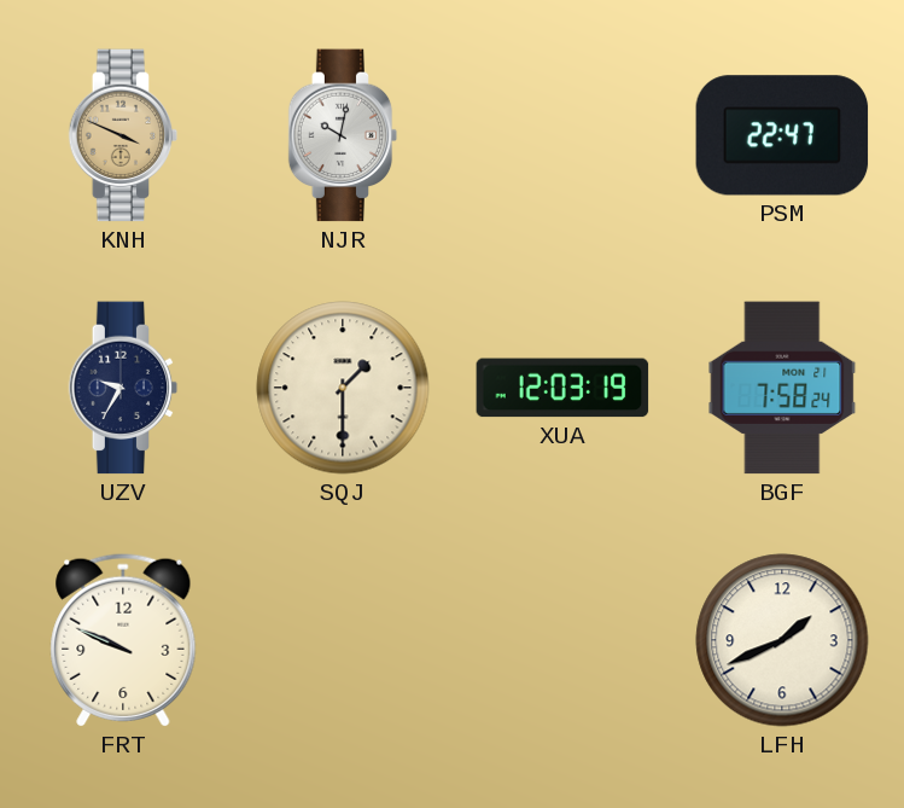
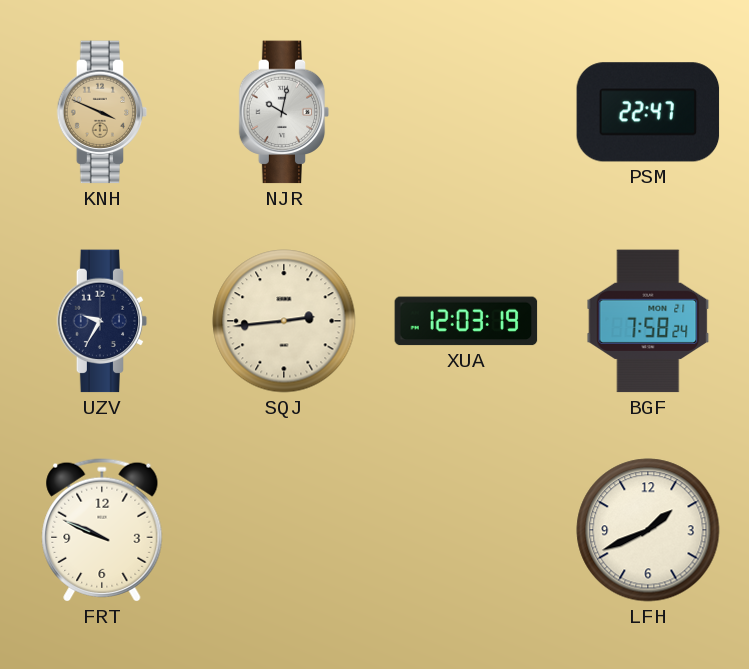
SQJ: 1:30 -> 2:44
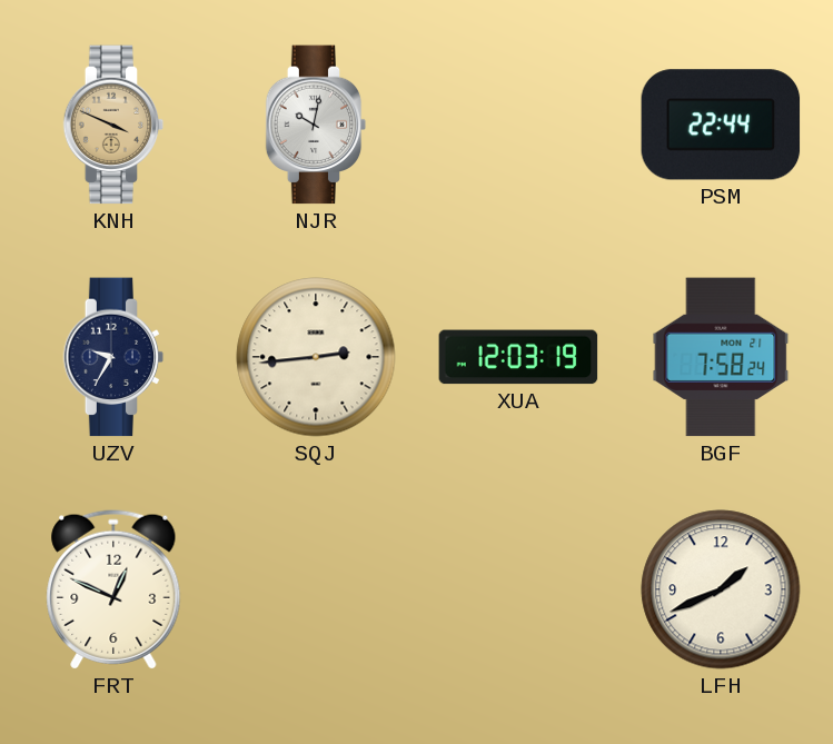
PSM: 22:47 -> 22:44
FRT: 9:49 -> 12:49
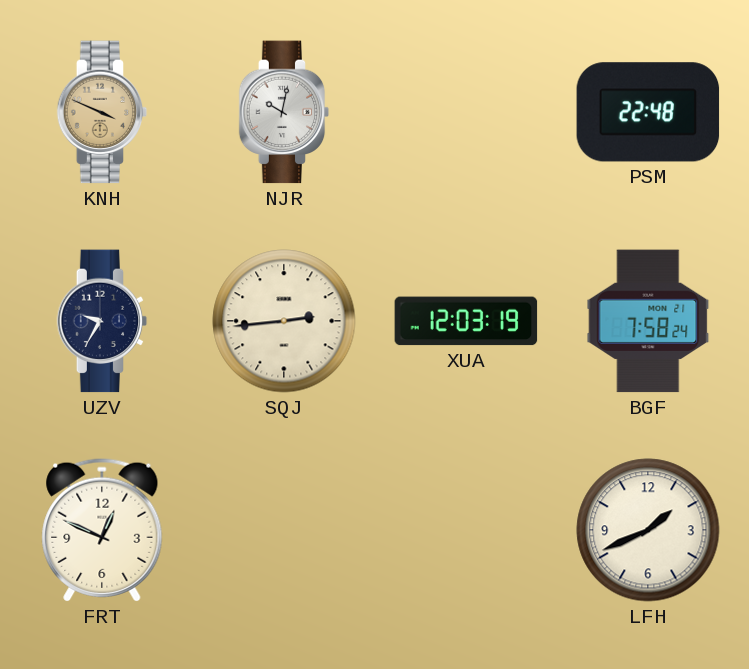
PSM: 22:44 -> 22:48
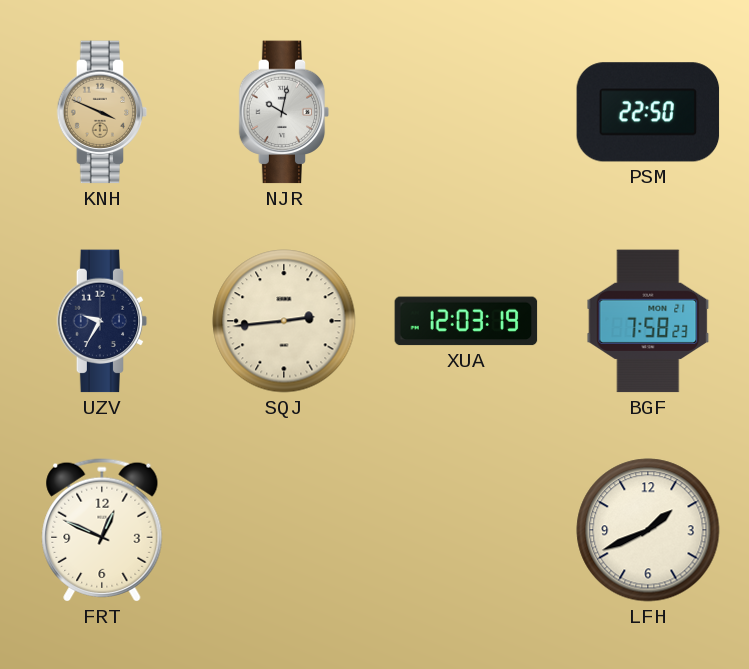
PSM: 22:48 -> 22:50
BGF: 7:58:24 -> 7:58:23
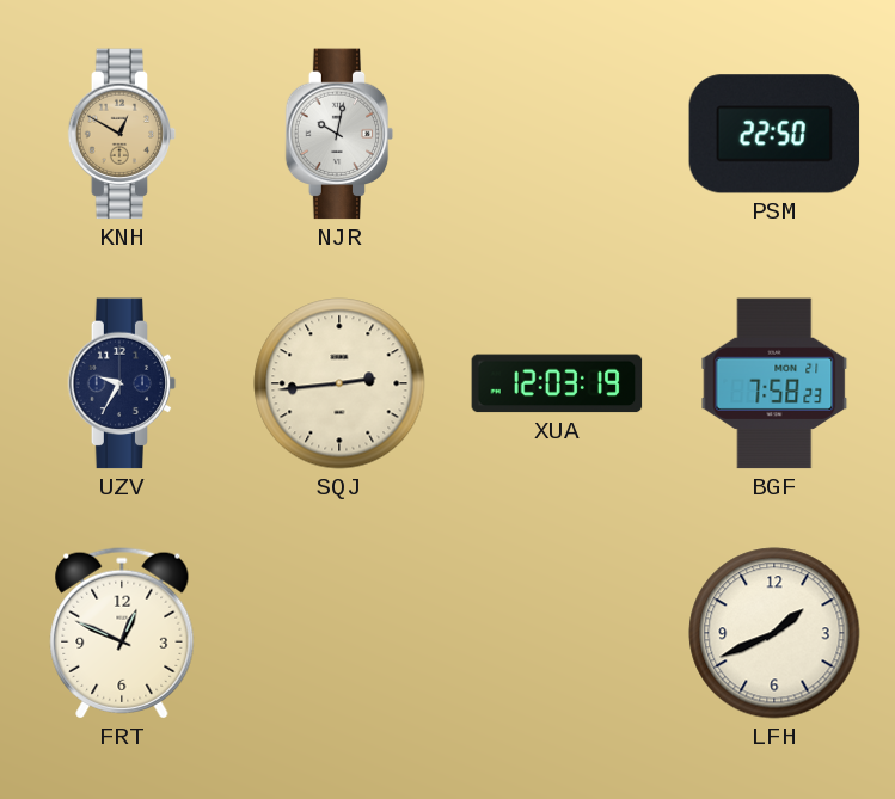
KNH: 3:49 -> 12:50
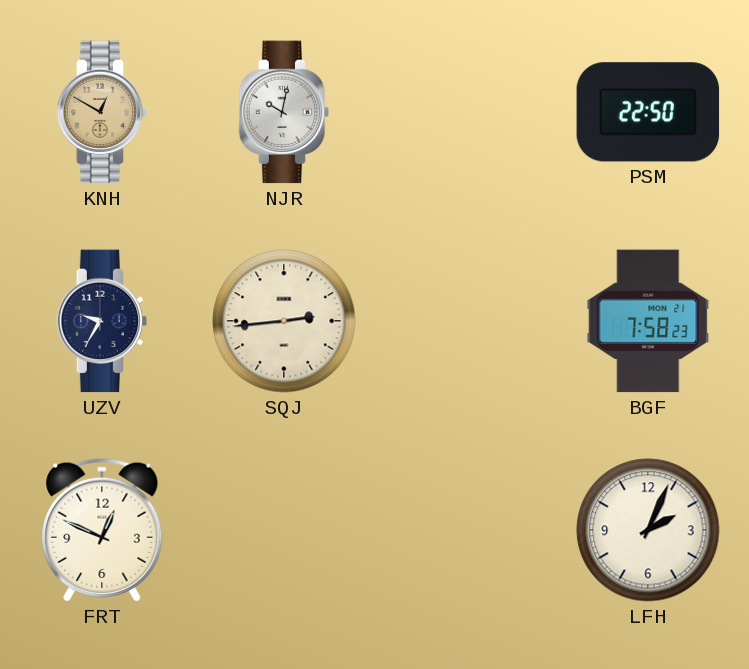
XUA: 12:03 -> none
LFH: 1:41 -> 2:04
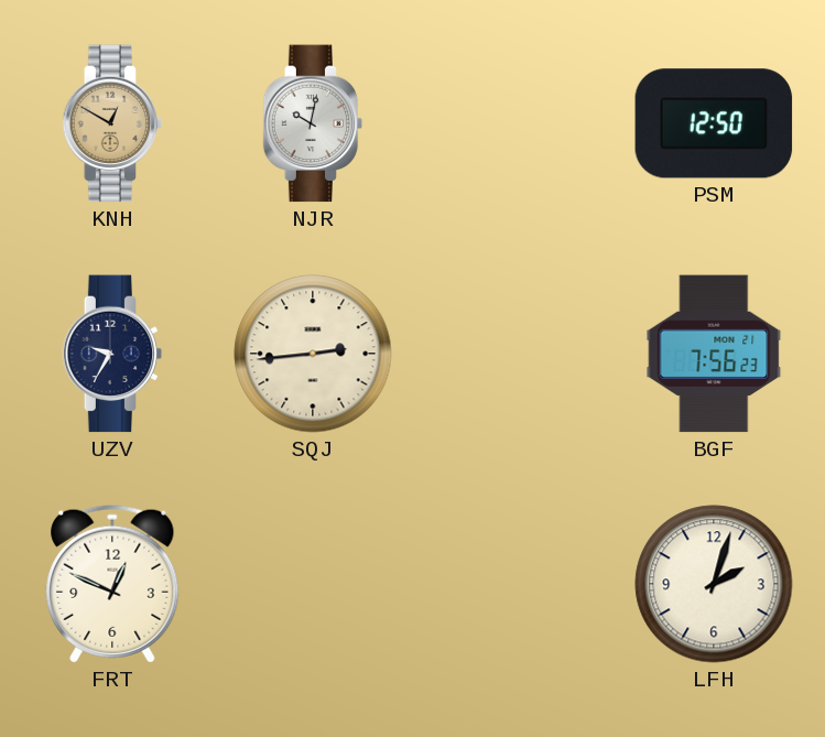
PSM: 22:50 -> 12:50
BGF: 7:58 -> 7:56
LFH: 2:04 -> 2:03
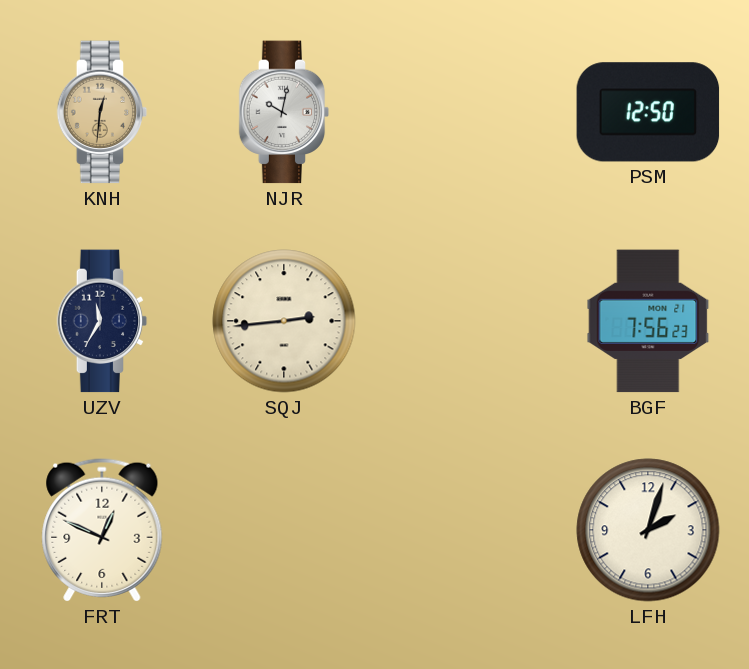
KNH: 12:50 -> 12:31
UZV: 9:35 -> 11:35
